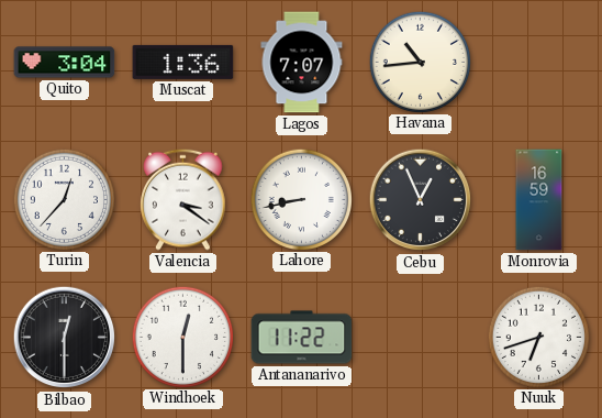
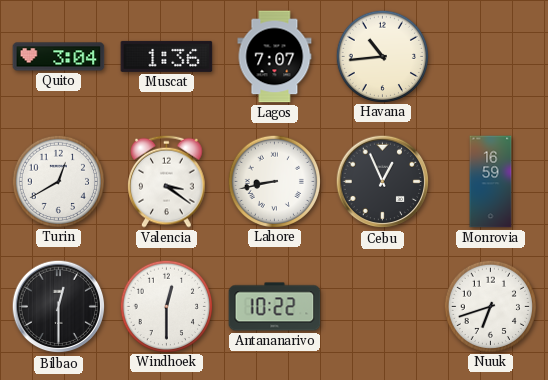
Turin: 12:37 -> 12:40
Antananarivo: 11:22 -> 10:22
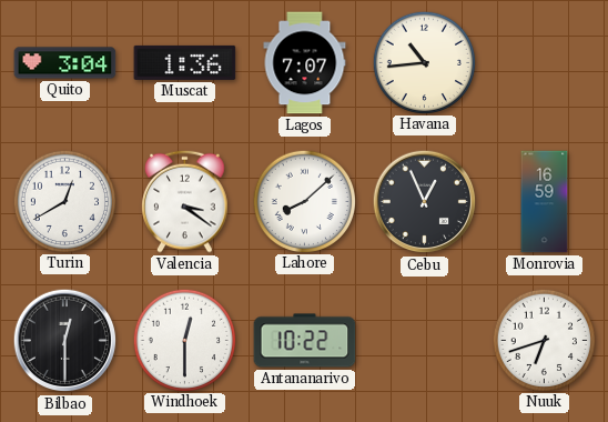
Lahore: 8:43 -> 8:08
